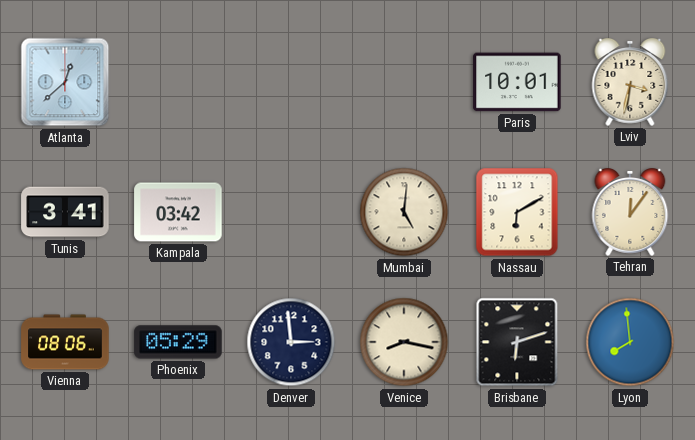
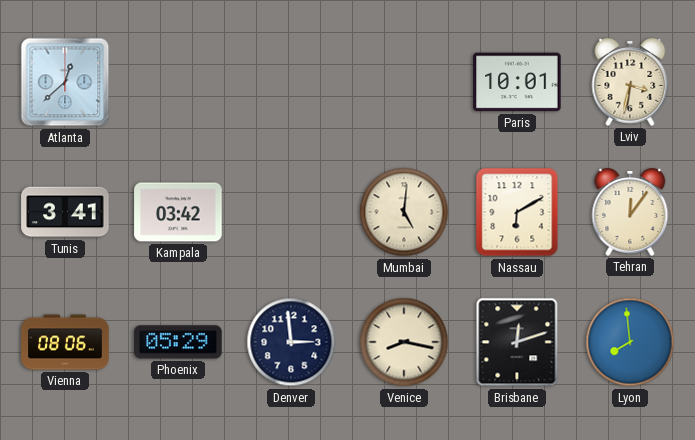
Brisbane: 6:12 -> 12:12
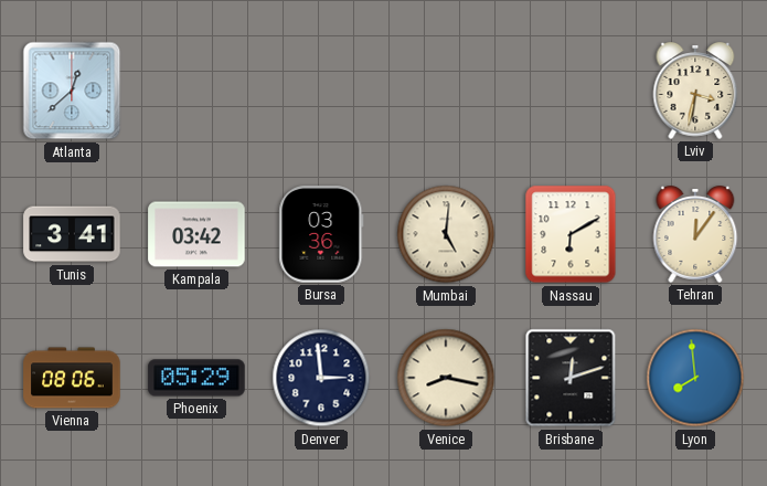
Paris: 10:01 -> none
Bursa: none -> 03:36
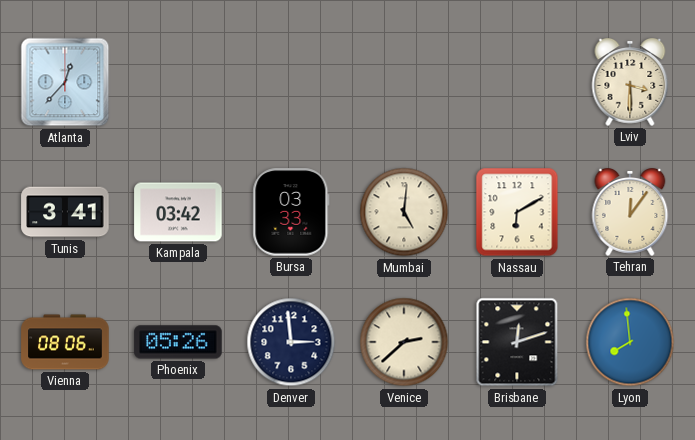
Atlanta: 12:38 -> 12:37
Lviv: 3:32 -> 3:30
Bursa: 03:36 -> 03:33
Phoenix: 05:29 -> 05:26
Venice: 8:17 -> 2:38
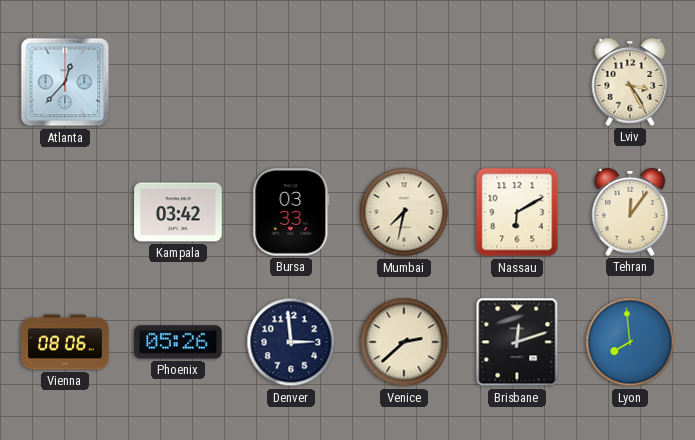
Lviv: 3:30 -> 3:25
Tunis: 3:41 -> none
Mumbai: 5:01 -> 7:32
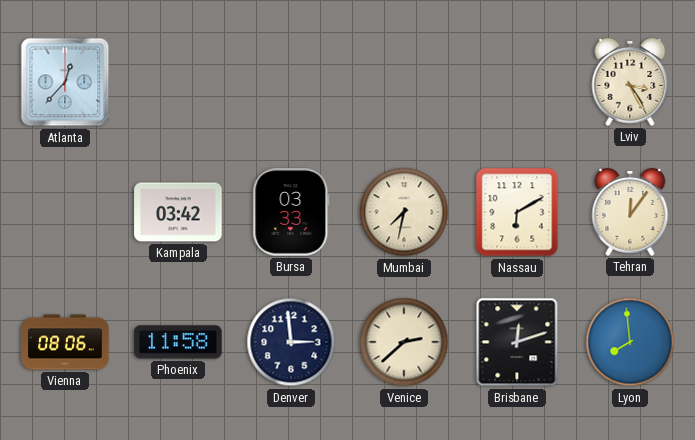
Phoenix: 05:26 -> 11:58
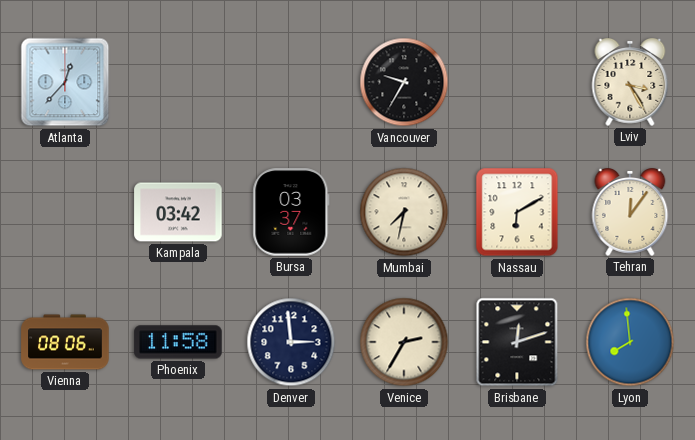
Vancouver: none -> 9:35
Bursa: 03:33 -> 03:37
Venice: 2:38 -> 2:35
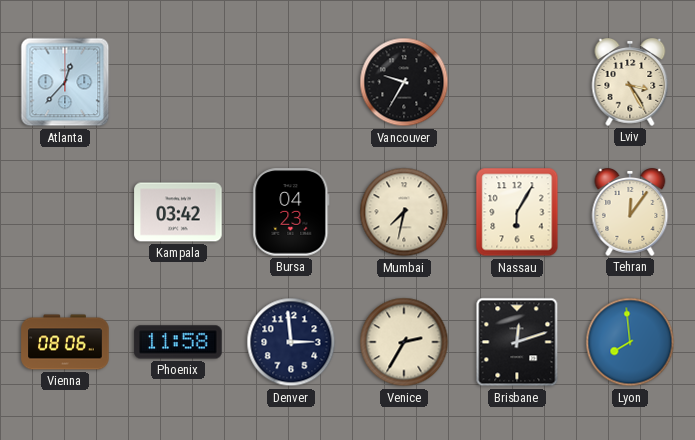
Bursa: 03:37 -> 04:23
Nassau: 6:10 -> 6:05
